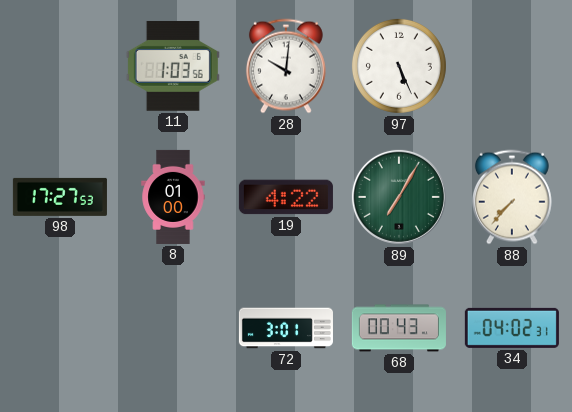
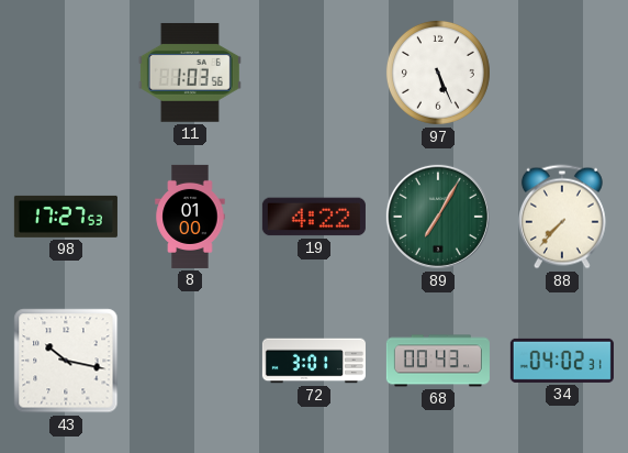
28: 10:01 -> none
43: none -> 10:17
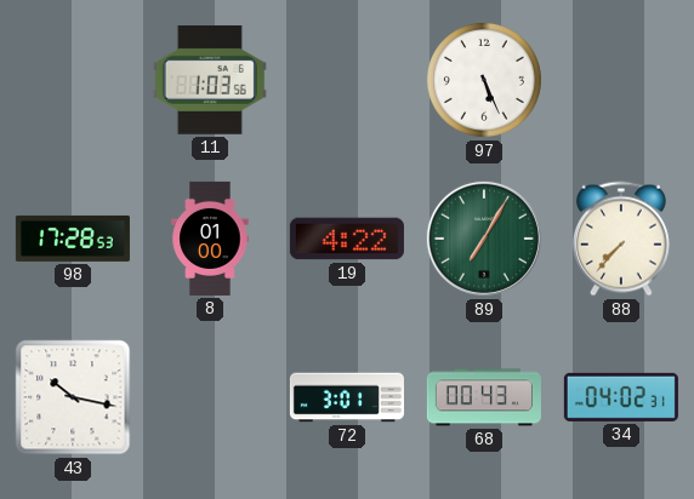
98: 17:27 -> 17:28
